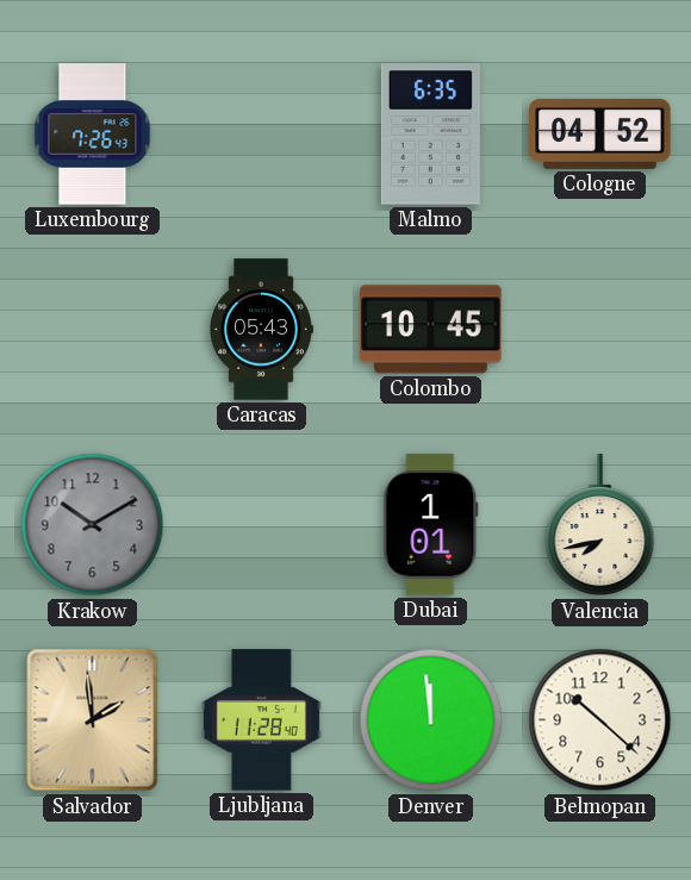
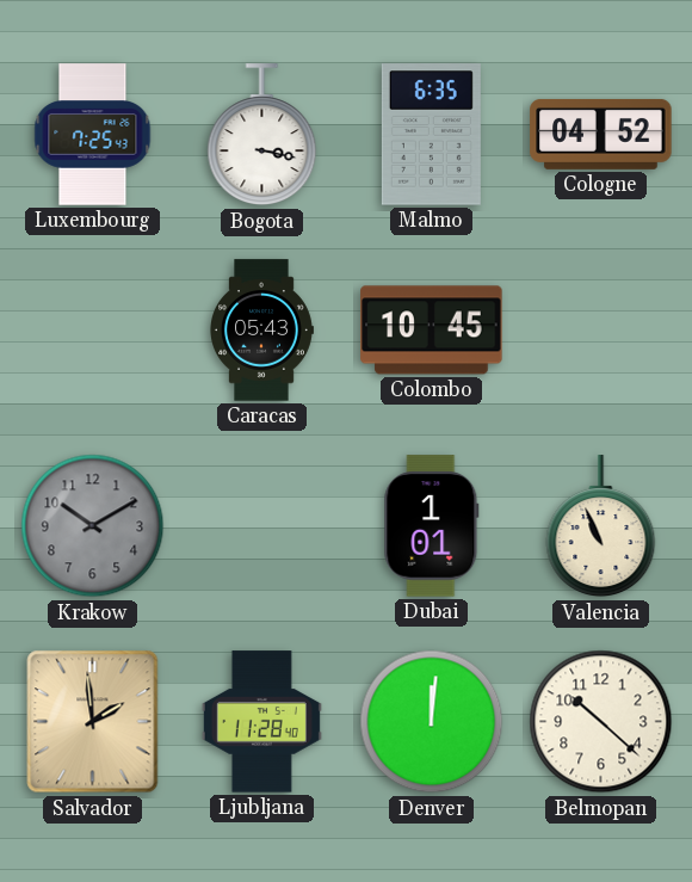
Luxembourg: 7:26 -> 7:25
Bogota: none -> 3:17
Valencia: 7:43 -> 10:56
Denver: 11:59 -> 12:01
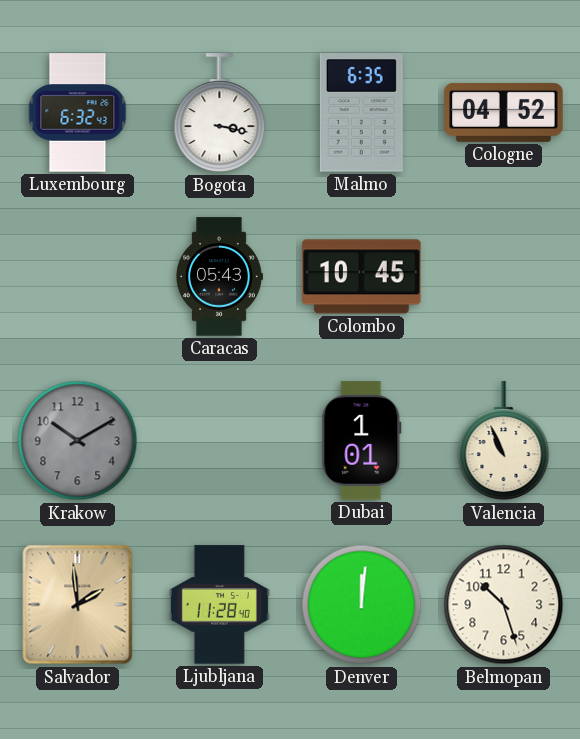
Luxembourg: 7:25 -> 6:32
Belmopan: 10:22 -> 10:27
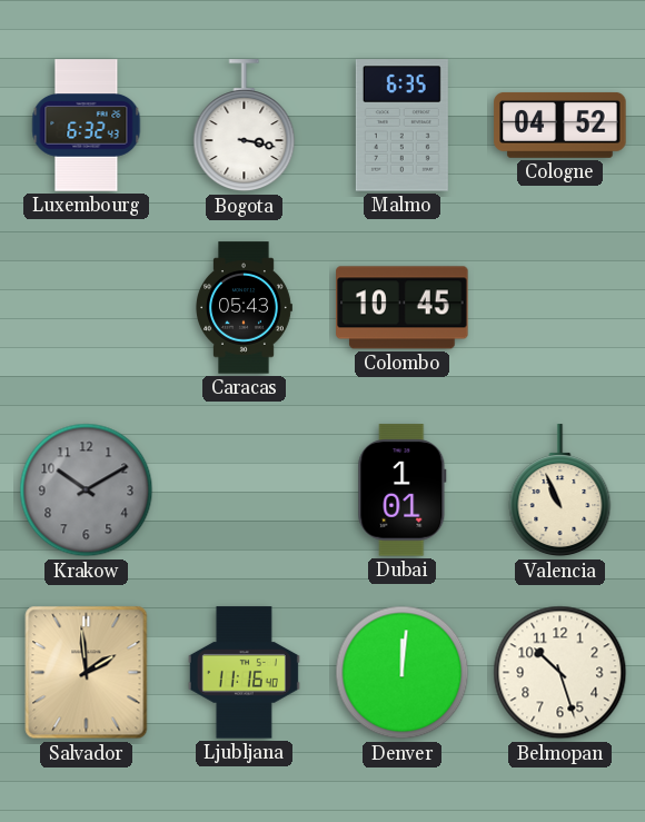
Ljubljana: 11:28 -> 11:16
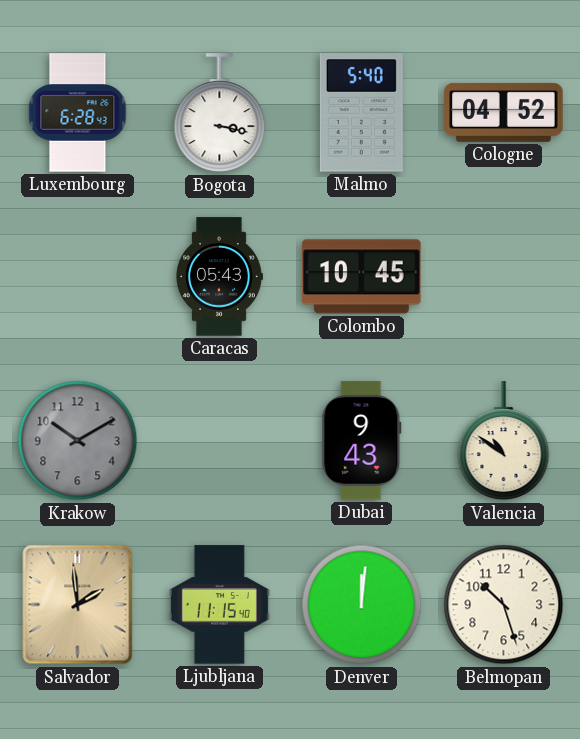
Luxembourg: 6:32 -> 6:28
Malmo: 6:35 -> 5:40
Dubai: 1:01 -> 9:43
Valencia: 10:56 -> 10:51
Ljubljana: 11:16 -> 11:15
